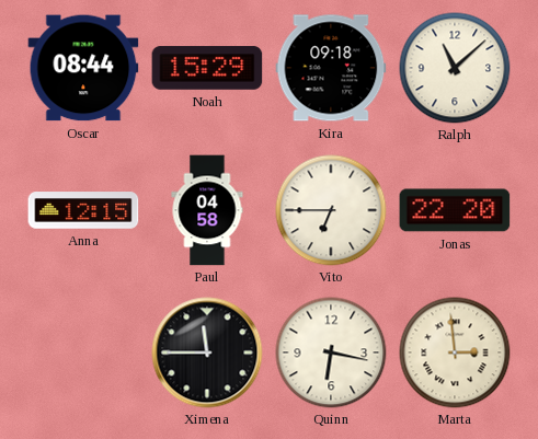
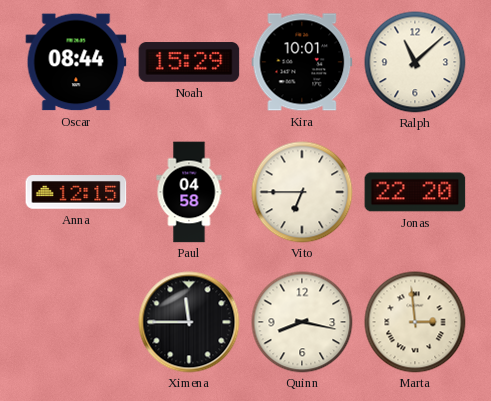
Kira: 09:18 -> 10:01
Quinn: 6:17 -> 8:17
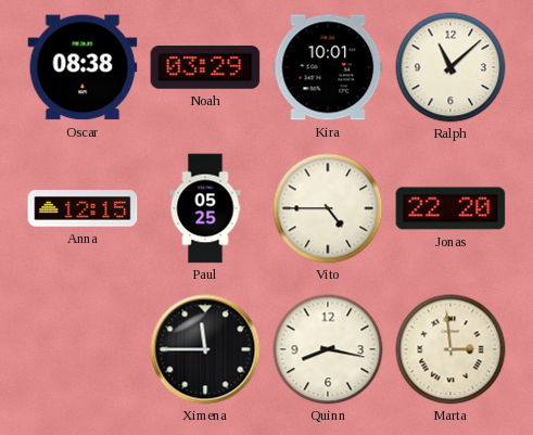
Oscar: 08:44 -> 08:38
Noah: 15:29 -> 03:29
Paul: 04:58 -> 05:25
Vito: 6:45 -> 4:45
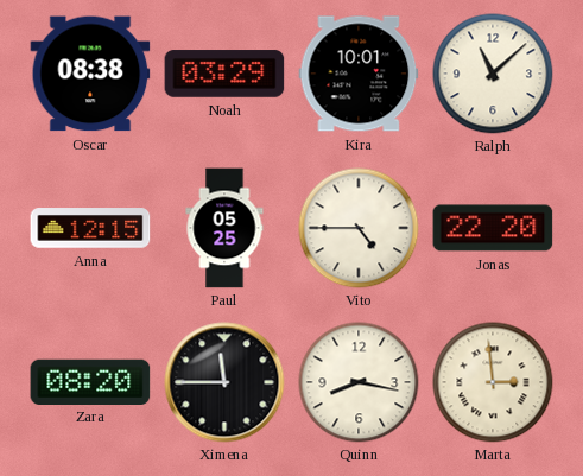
Zara: none -> 08:20
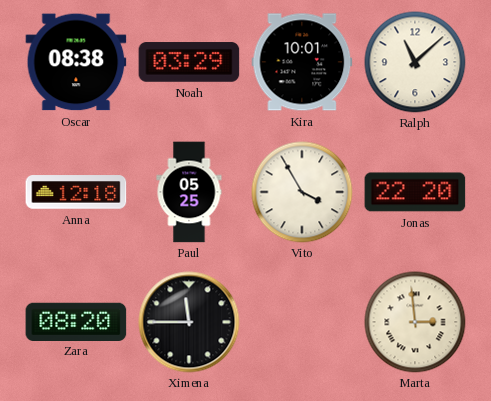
Anna: 12:15 -> 12:18
Vito: 4:45 -> 3:55
Quinn: 8:17 -> none
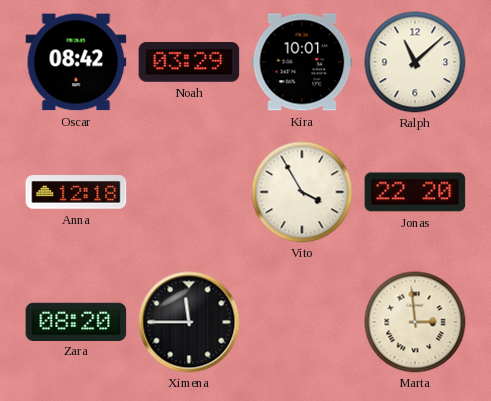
Oscar: 08:38 -> 08:42
Paul: 05:25 -> none
